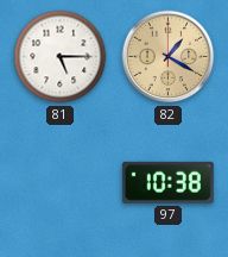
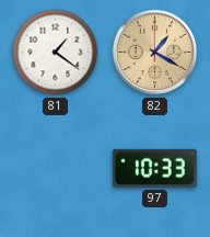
81: 5:15 -> 1:21
97: 10:38 -> 10:33
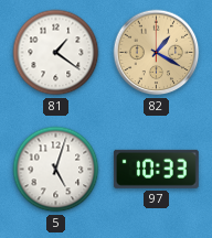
5: none -> 5:03
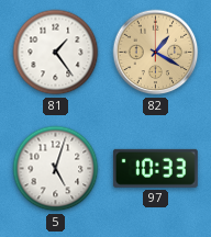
81: 1:21 -> 1:24
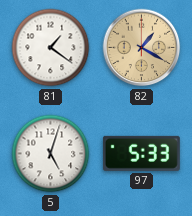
81: 1:24 -> 1:21
97: 10:33 -> 5:33
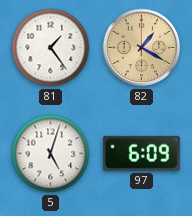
81: 1:21 -> 1:24
97: 5:33 -> 6:09
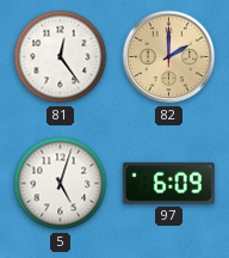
81: 1:24 -> 12:24
82: 1:20 -> 2:00
